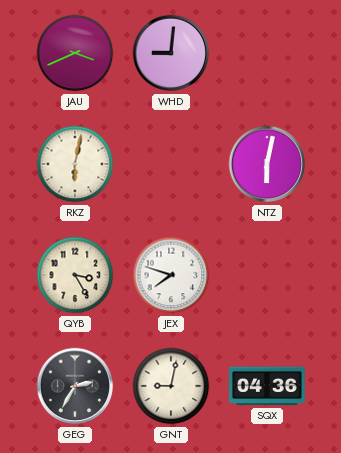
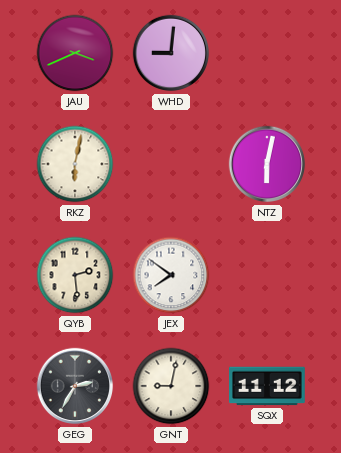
QYB: 3:25 -> 2:29
JEX: 7:48 -> 7:51
SQX: 04:36 -> 11:12
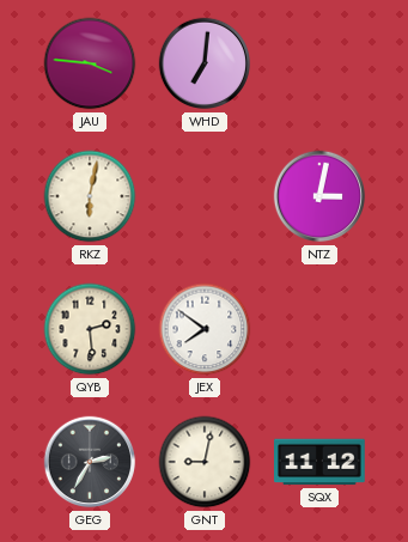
JAU: 3:41 -> 3:46
WHD: 9:01 -> 7:01
NTZ: 6:02 -> 3:02
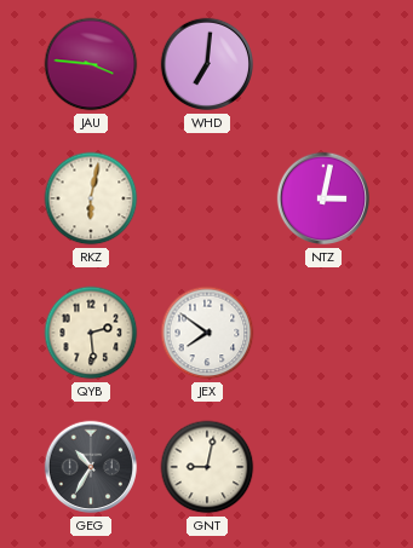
GEG: 2:35 -> 10:35
SQX: 11:12 -> none
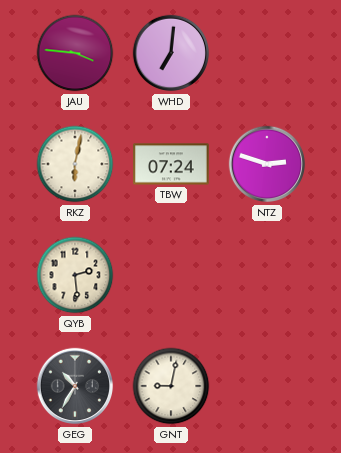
TBW: none -> 07:24
NTZ: 3:02 -> 2:48
JEX: 7:51 -> none
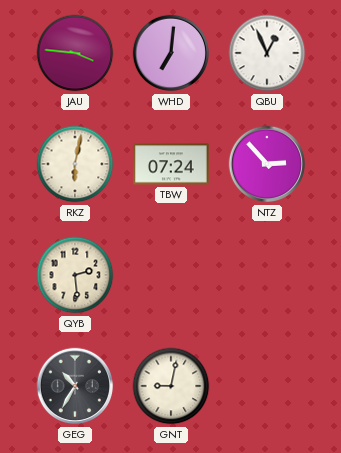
QBU: none -> 12:56
NTZ: 2:48 -> 2:53
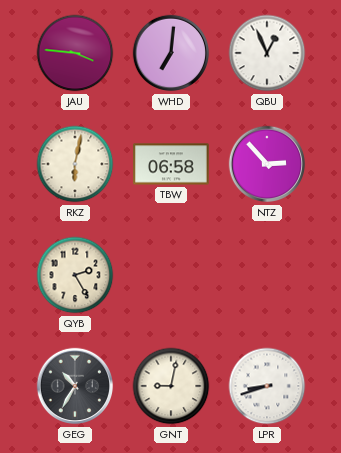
TBW: 07:24 -> 06:58
QYB: 2:29 -> 2:25
LPR: none -> 8:42
